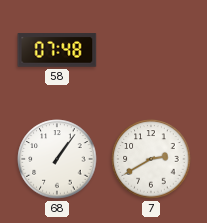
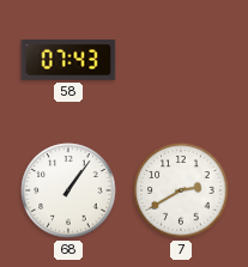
58: 07:48 -> 07:43
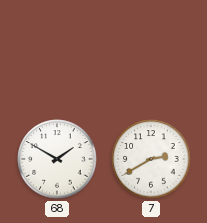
58: 07:43 -> none
68: 1:06 -> 1:50
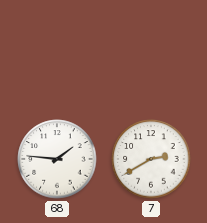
68: 1:50 -> 1:46
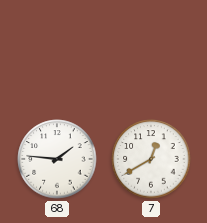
7: 2:40 -> 12:40
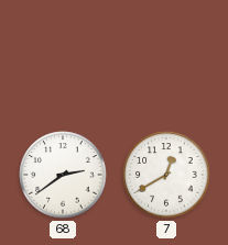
68: 1:46 -> 2:39
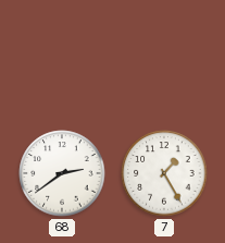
7: 12:40 -> 1:25
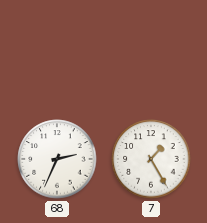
68: 2:39 -> 2:34
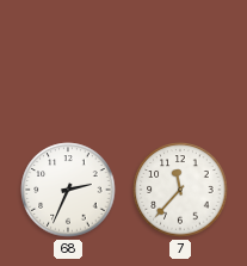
7: 1:25 -> 11:37
